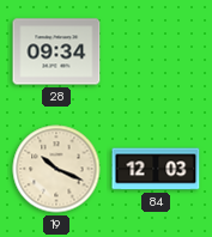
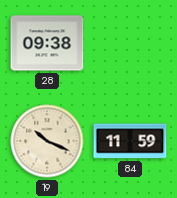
28: 09:34 -> 09:38
84: 12:03 -> 11:59
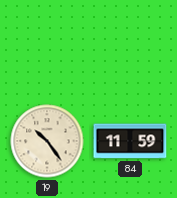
28: 09:38 -> none
19: 10:19 -> 10:24
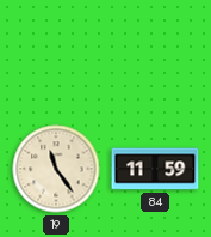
19: 10:24 -> 11:24
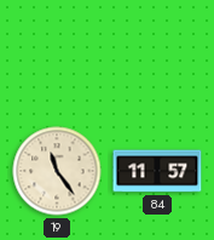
84: 11:59 -> 11:57
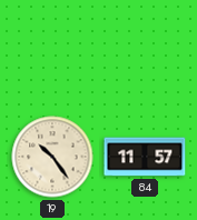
19: 11:24 -> 10:24
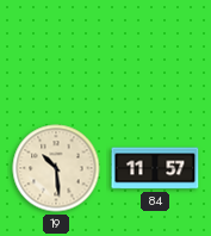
19: 10:24 -> 10:29
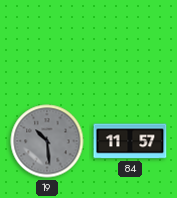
19 dial: cream -> grey
